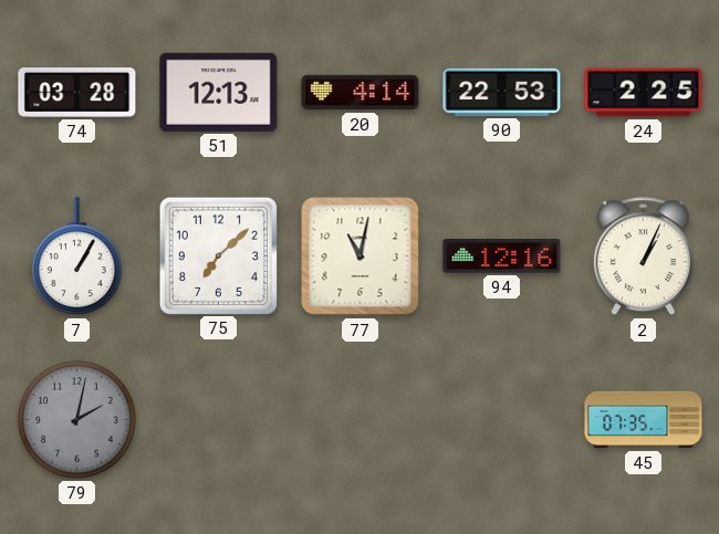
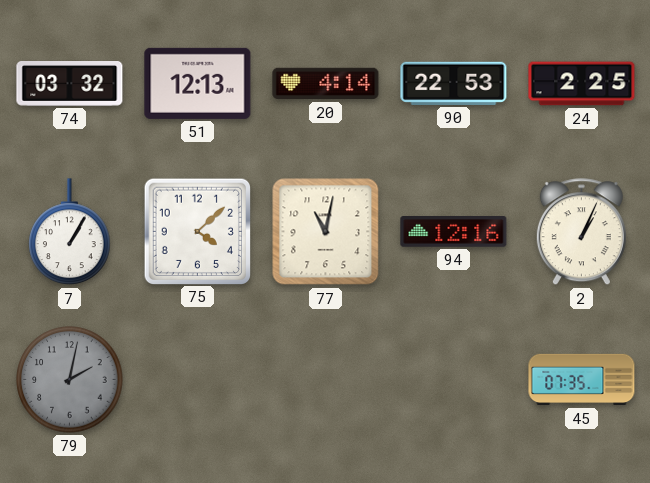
74: 03:28 -> 03:32
75: 7:08 -> 4:08
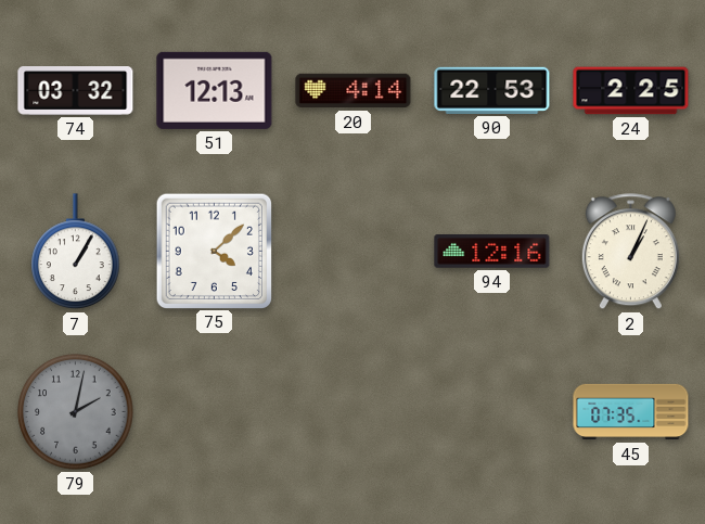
77: 11:02 -> none
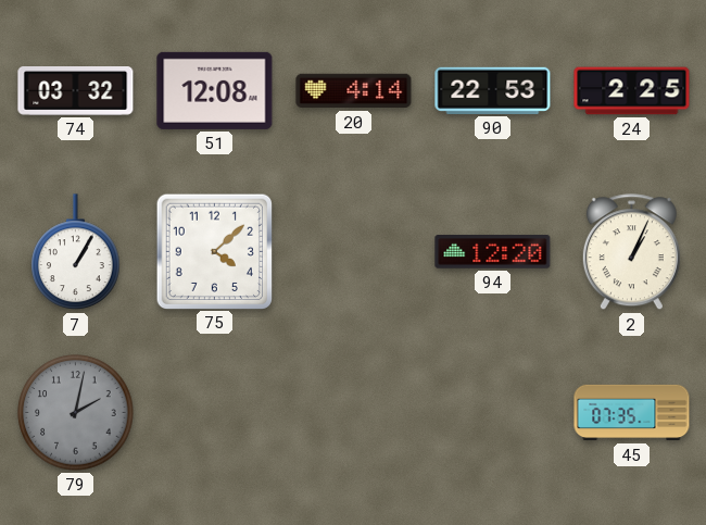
51: 12:13 -> 12:08
94: 12:16 -> 12:20
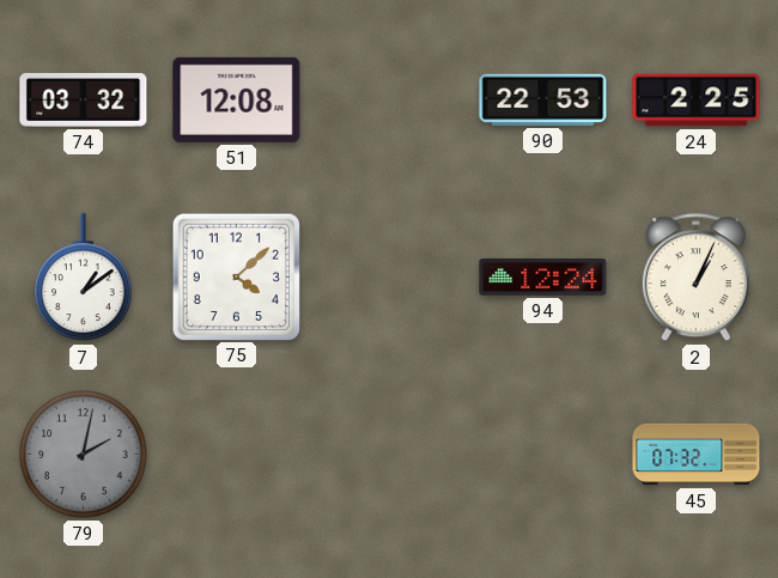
20: 4:14 -> none
7: 1:05 -> 1:09
94: 12:20 -> 12:24
45: 07:35 -> 07:32
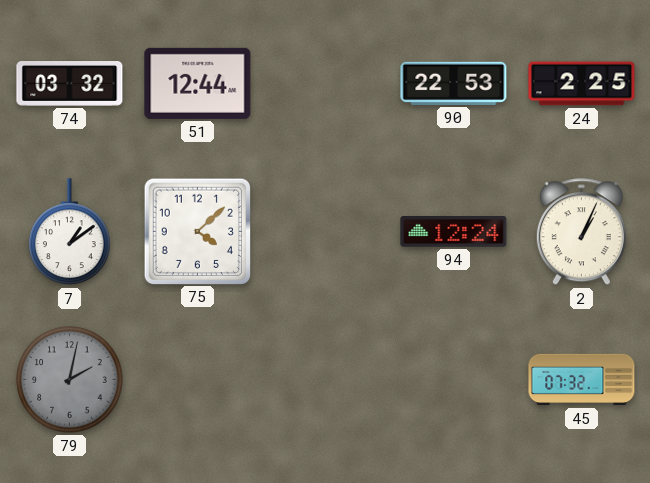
51: 12:08 -> 12:44
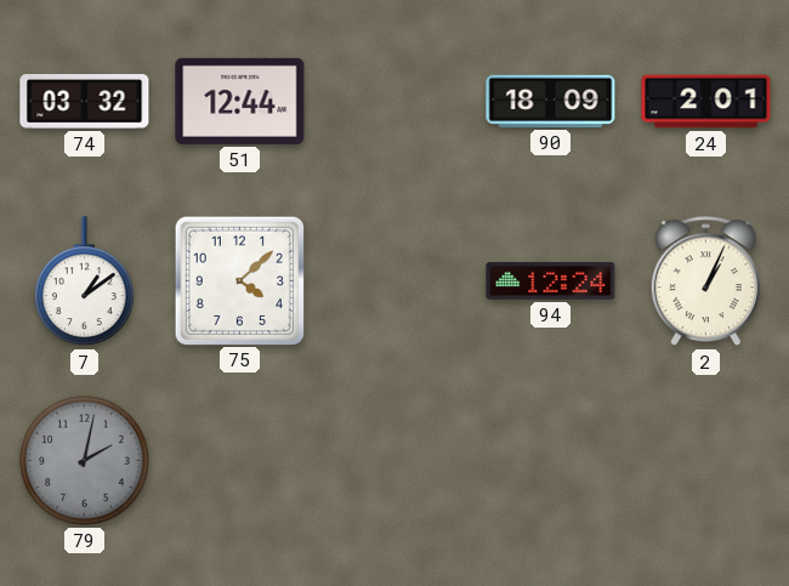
90: 22:53 -> 18:09
24: 2:25 -> 2:01
45: 07:32 -> none
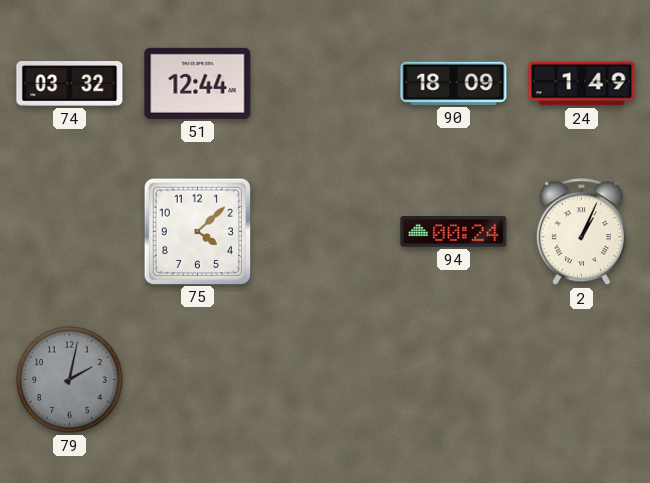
24: 2:01 -> 1:49
7: 1:09 -> none
94: 12:24 -> 00:24
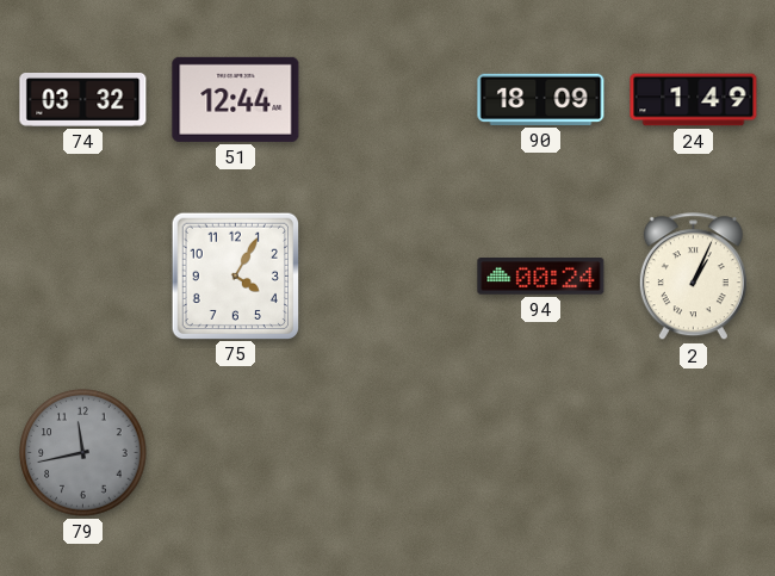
75: 4:08 -> 4:05
79: 2:02 -> 11:43
